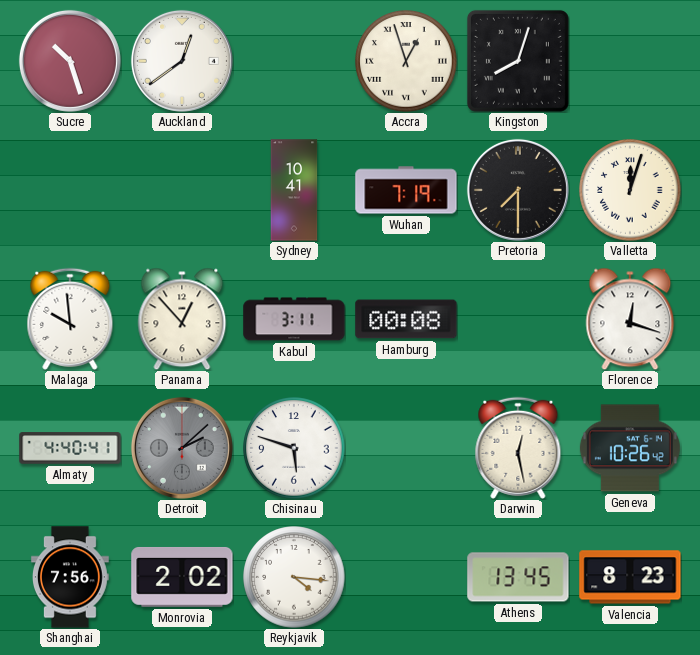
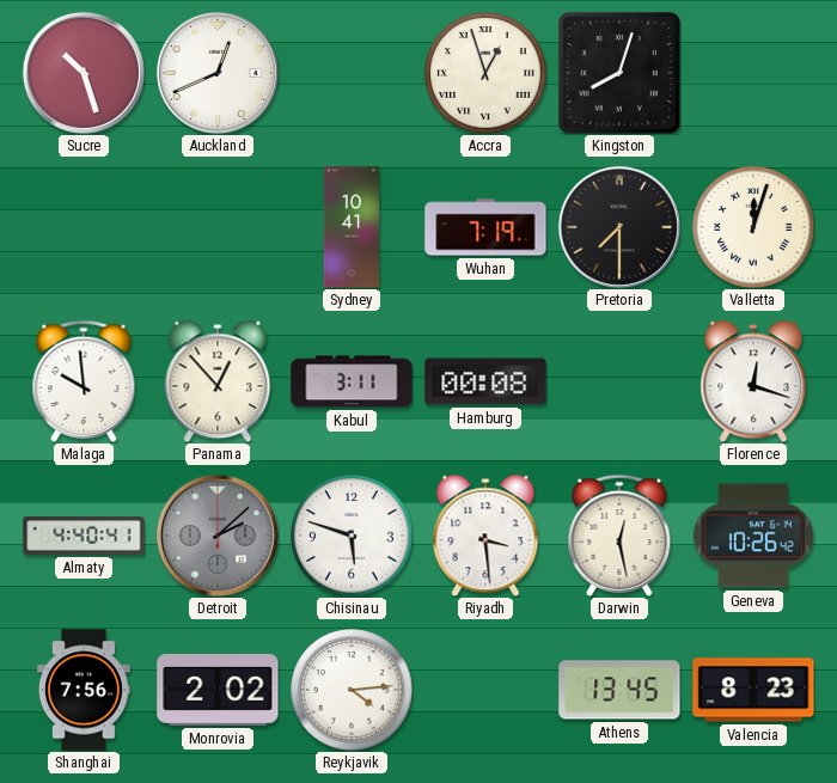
Auckland: 12:39 -> 12:41
Riyadh: none -> 3:29
Reykjavik: 4:16 -> 4:14
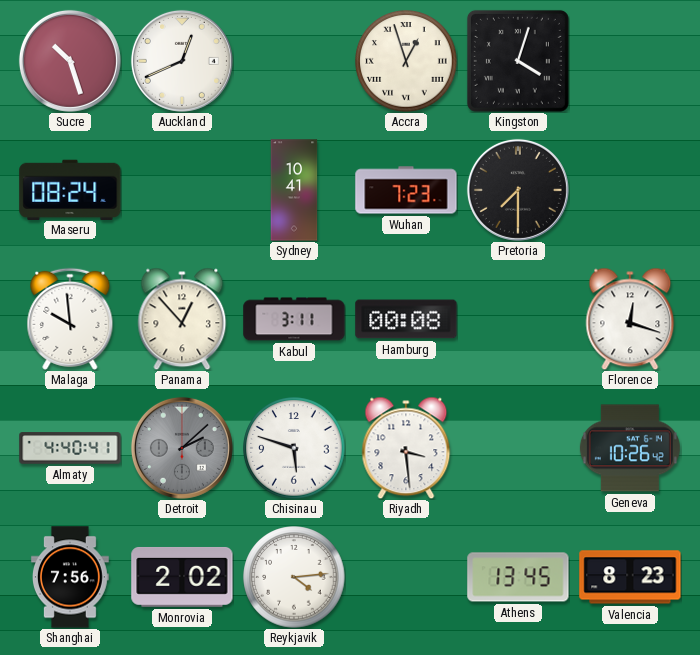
Kingston: 8:03 -> 4:03
Maseru: none -> 08:24
Wuhan: 7:19 -> 7:23
Valletta: 12:03 -> none
Darwin: 12:28 -> none
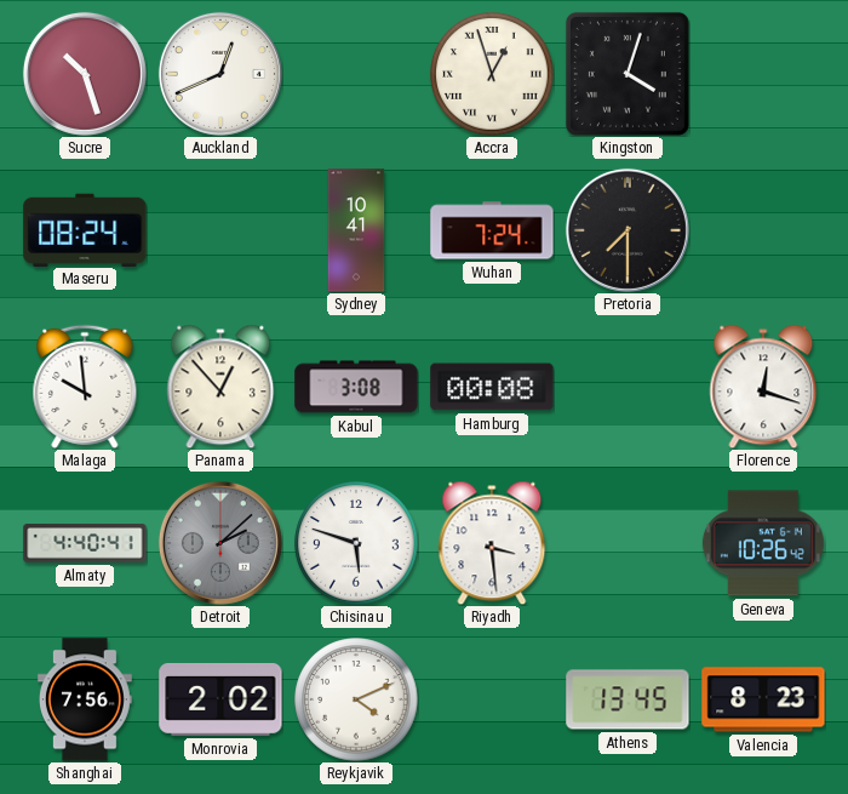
Wuhan: 7:23 -> 7:24
Kabul: 3:11 -> 3:08
Reykjavik: 4:14 -> 4:11
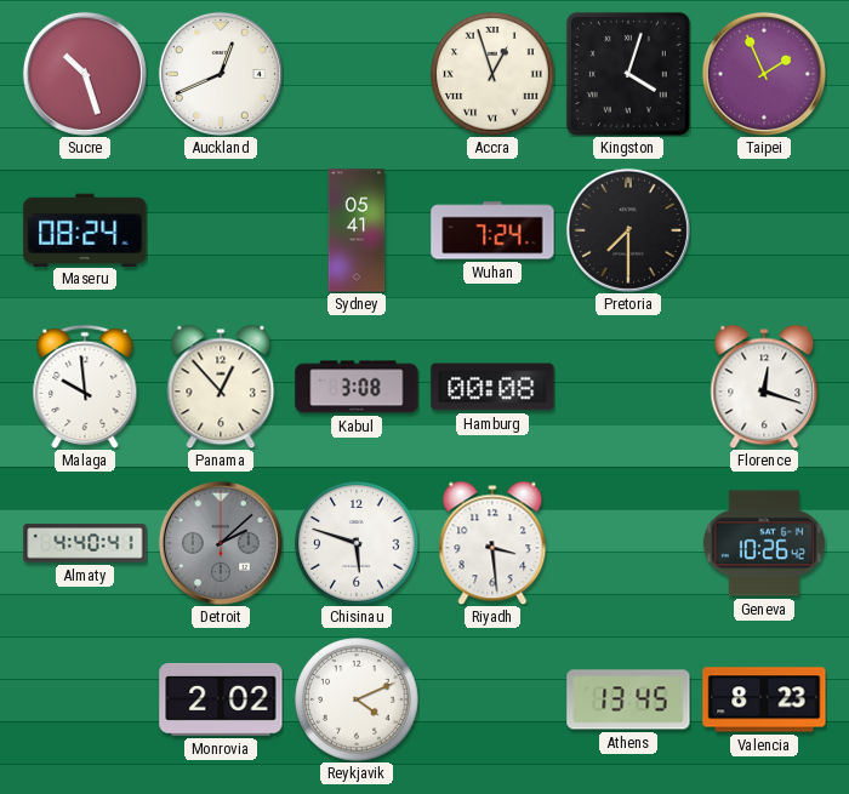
Taipei: none -> 1:56
Sydney: 10:41 -> 05:41
Shanghai: 7:56 -> none
